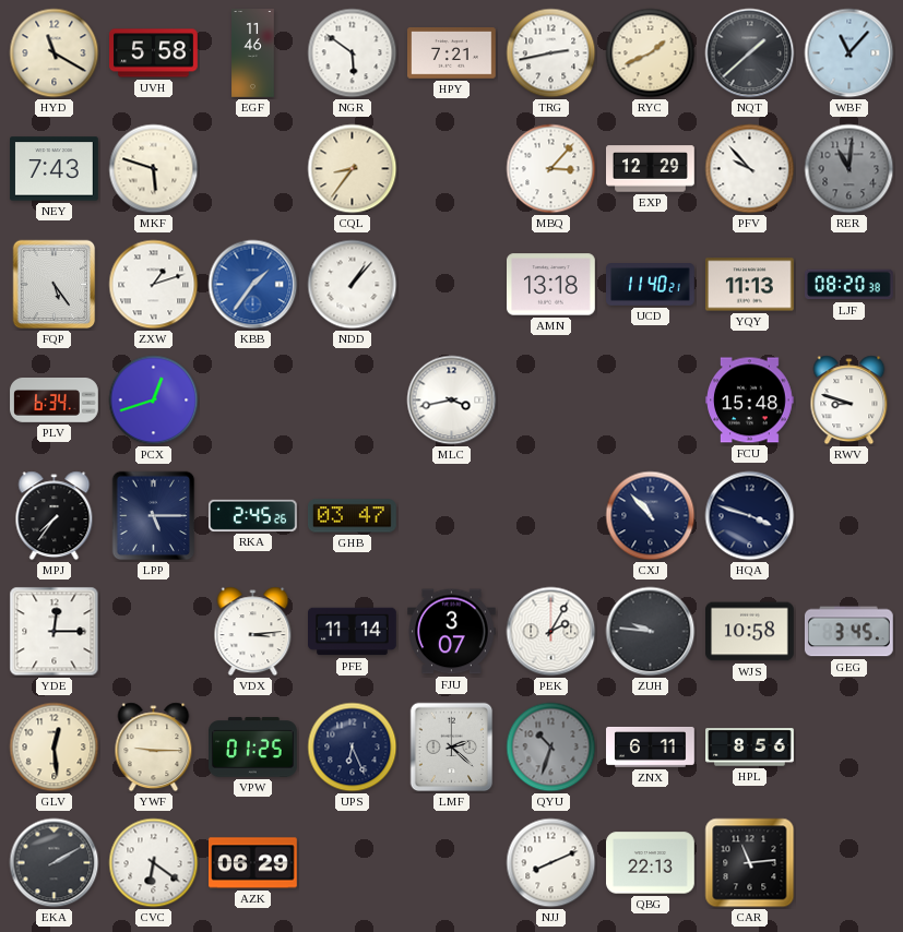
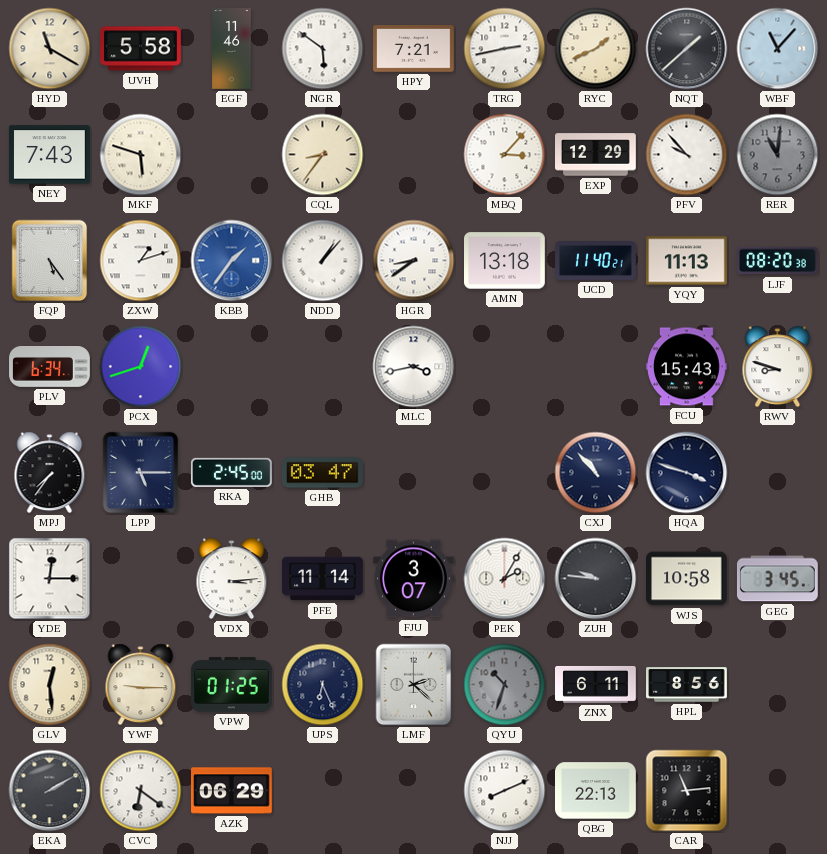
HGR: none -> 8:39
FCU: 15:48 -> 15:43
RKA: 2:45:26 -> 2:45:00
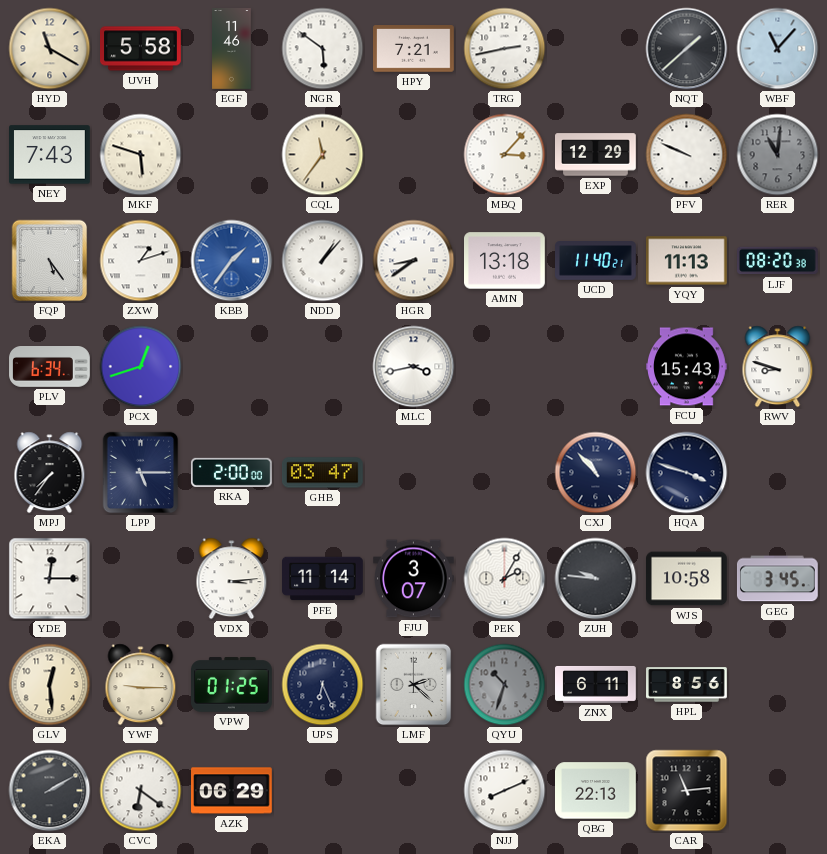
RYC: 1:41 -> none
CQL: 8:36 -> 11:36
PFV: 9:53 -> 9:49
RKA: 2:45 -> 2:00
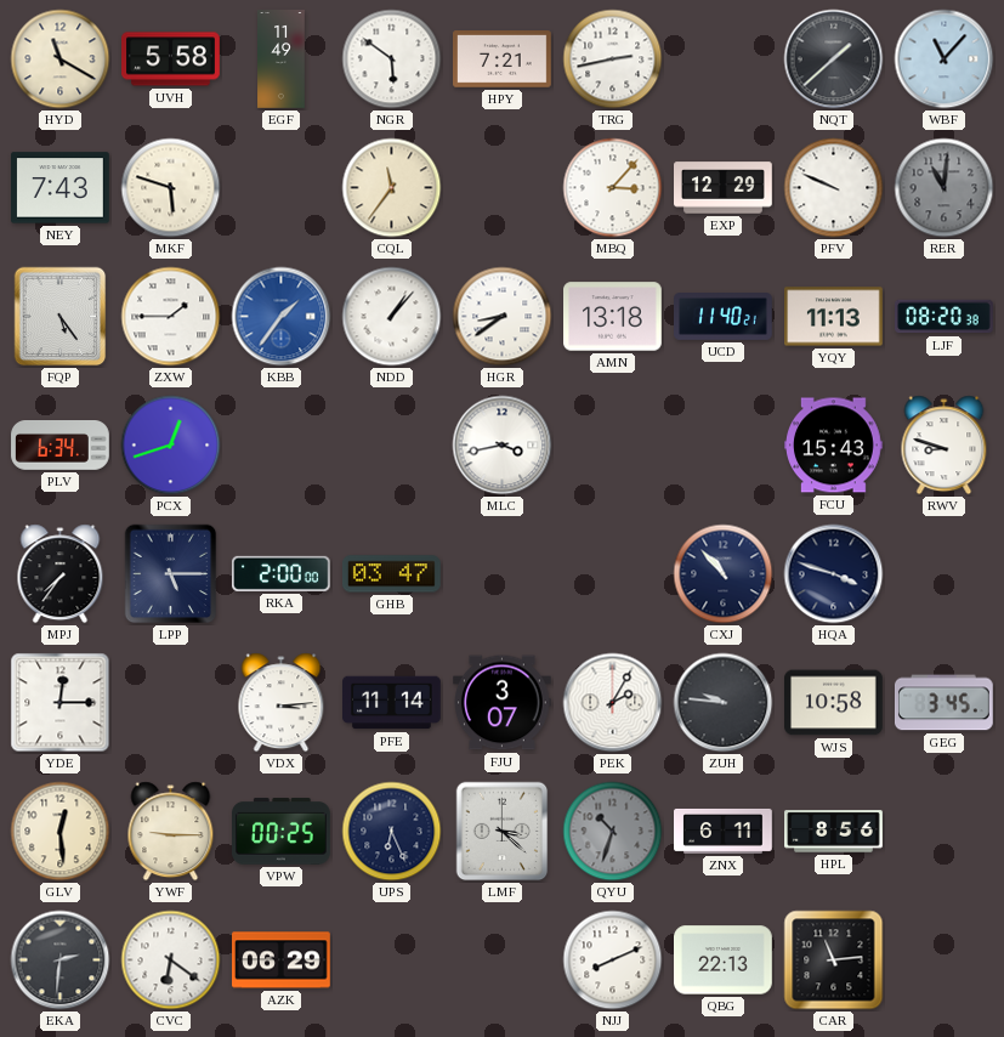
EGF: 11:46 -> 11:49
ZXW: 1:12 -> 1:45
VPW: 01:25 -> 00:25
LMF: 2:22 -> 3:22
EKA: 2:10 -> 2:31
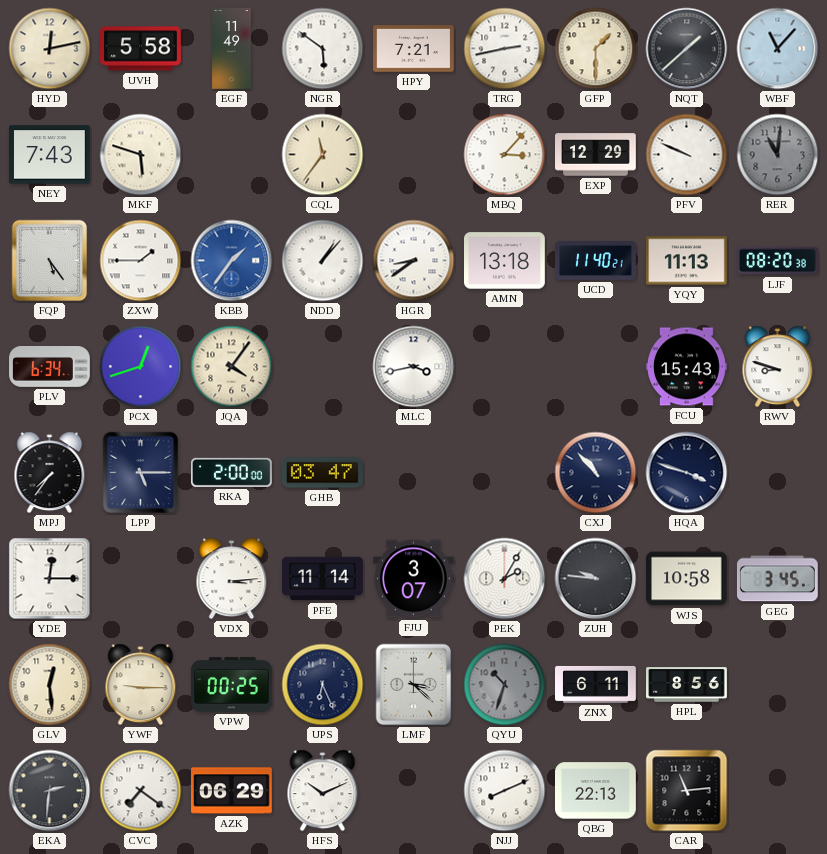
HYD: 11:20 -> 12:13
GFP: none -> 1:30
JQA: none -> 4:06
CVC: 6:21 -> 7:21
HFS: none -> 10:11
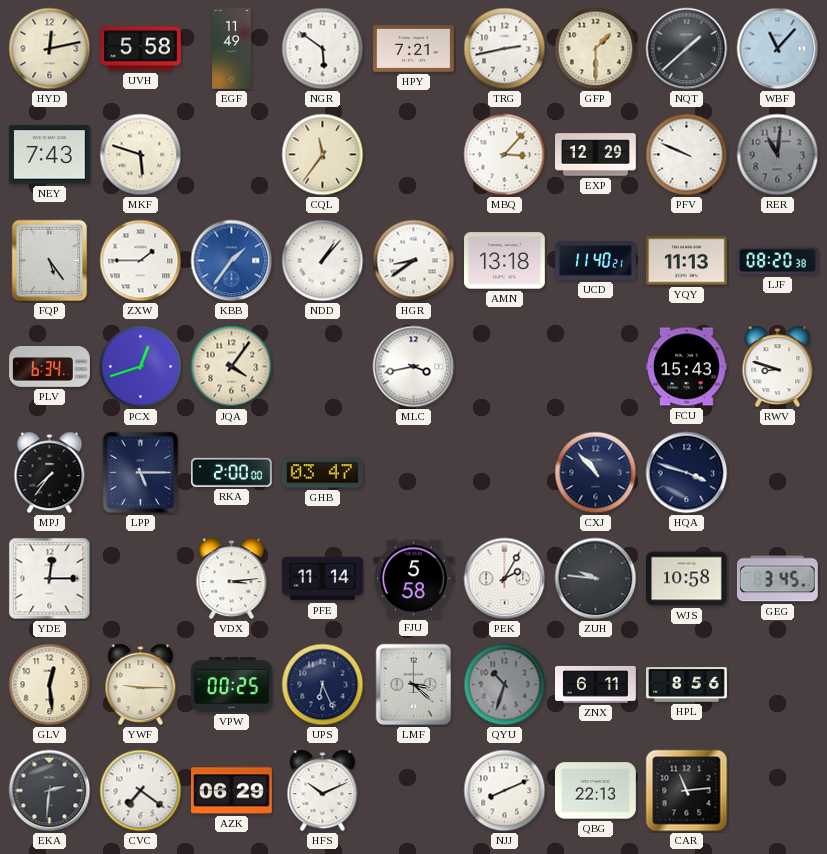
FJU: 3:07 -> 5:58
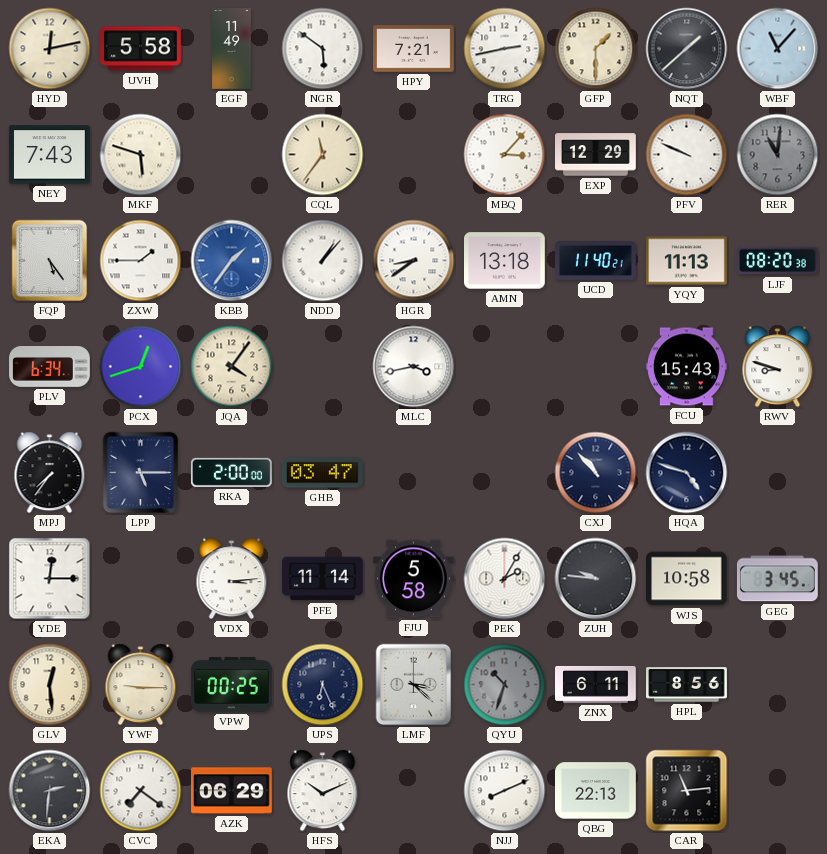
HQA: 3:48 -> 4:48
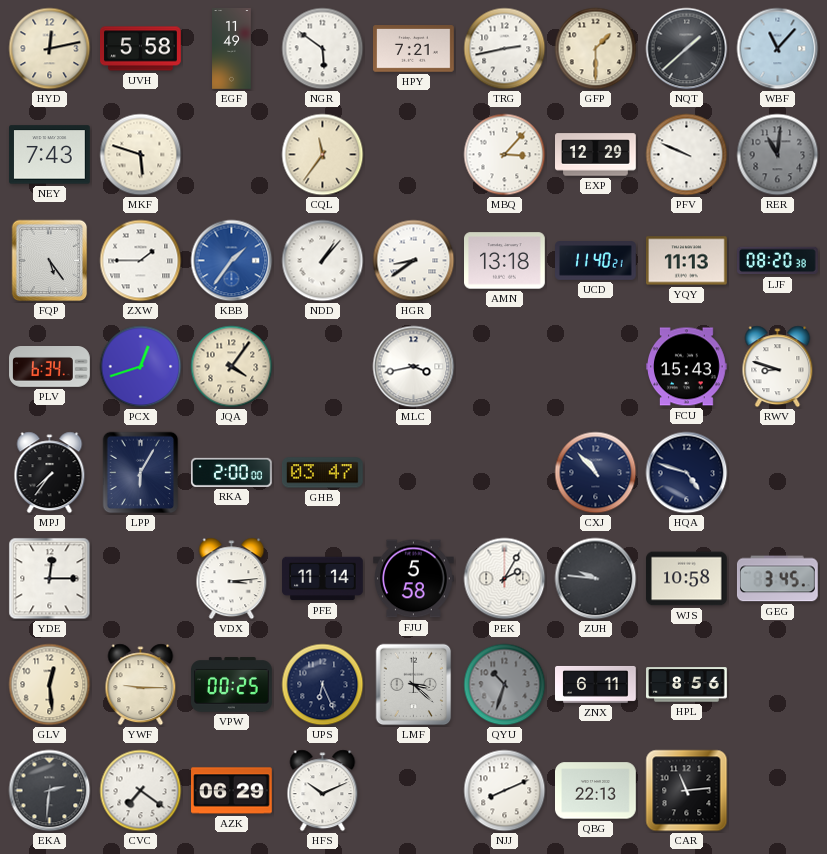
LPP: 5:15 -> 6:05
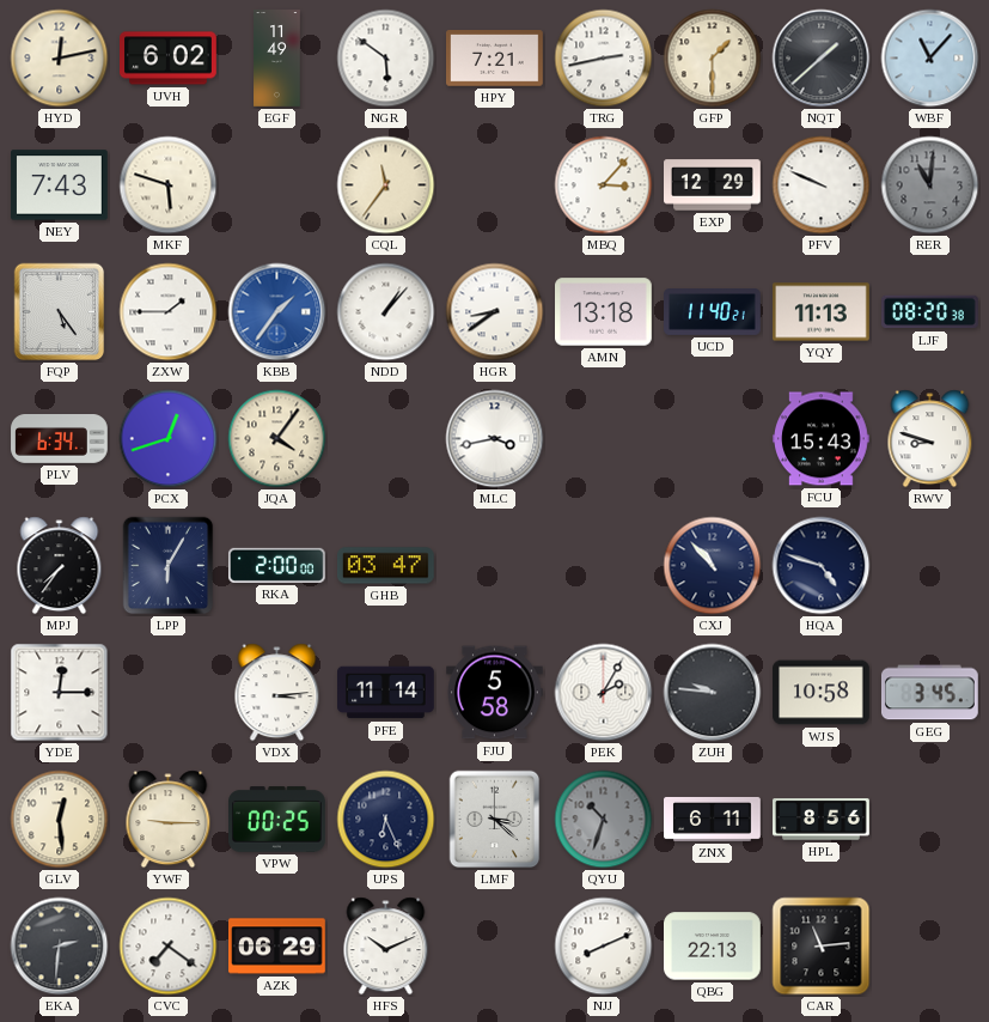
UVH: 5:58 -> 6:02
